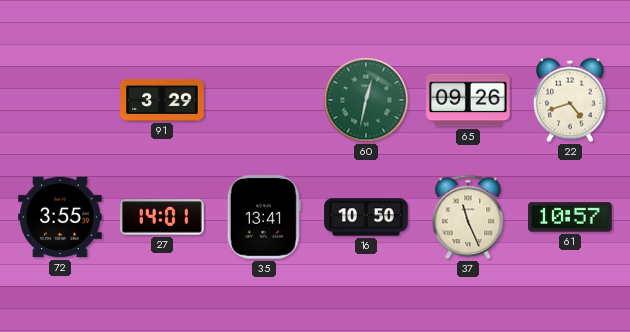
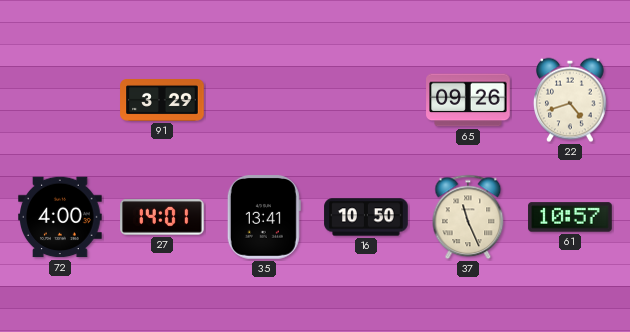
60: 12:32 -> none
72: 3:55 -> 4:00
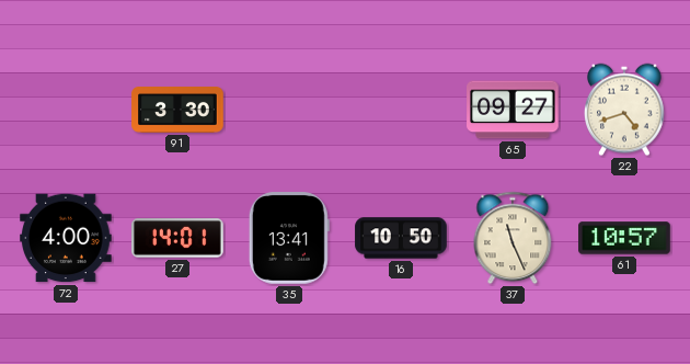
91: 3:29 -> 3:30
65: 09:26 -> 09:27
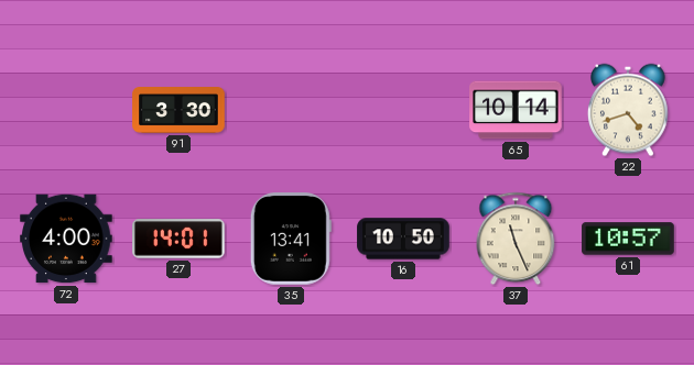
65: 09:27 -> 10:14
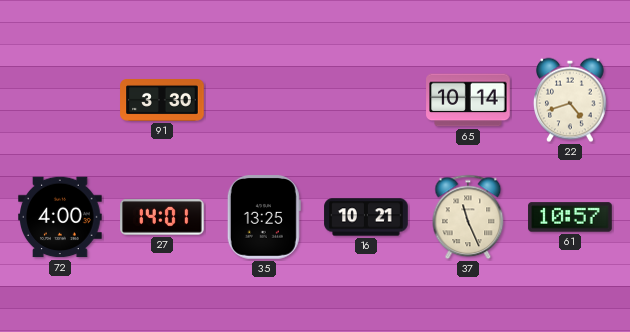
35: 13:41 -> 13:25
16: 10:50 -> 10:21
